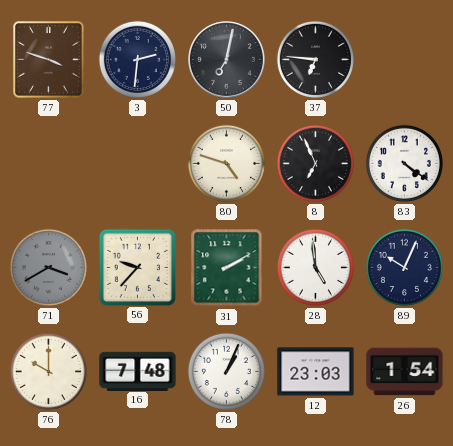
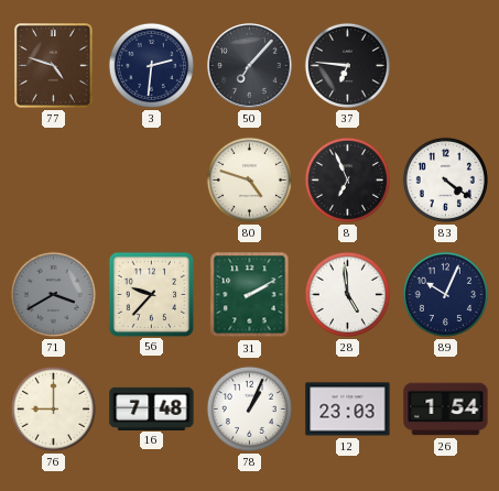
77: 3:48 -> 4:48
50: 7:02 -> 7:07
76: 10:00 -> 9:00
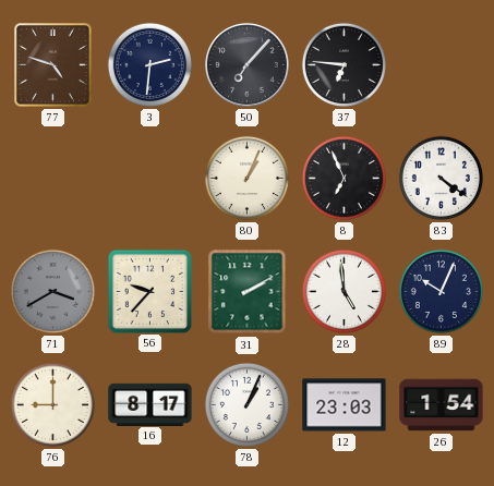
80: 4:48 -> 1:04
16: 7:48 -> 8:17
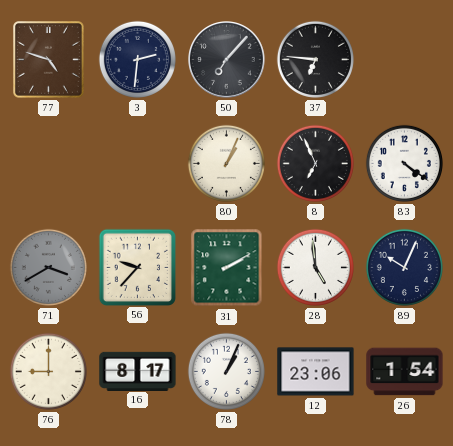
12: 23:03 -> 23:06
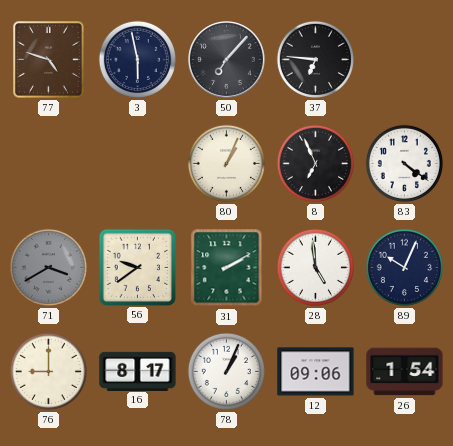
3: 2:31 -> 5:58
56: 9:37 -> 9:39
12: 23:06 -> 09:06
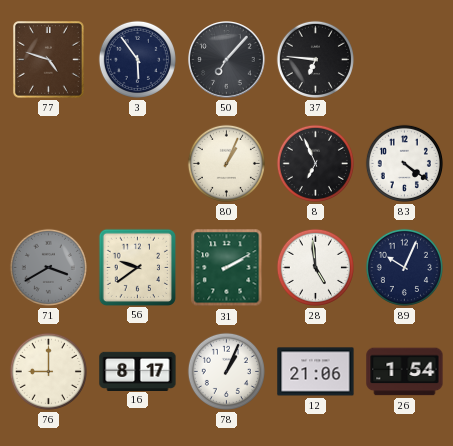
3: 5:58 -> 5:54
12: 09:06 -> 21:06
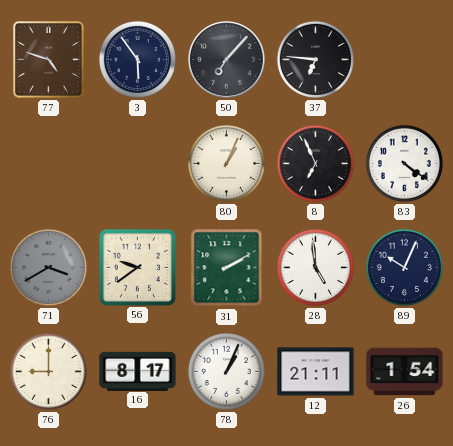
12: 21:06 -> 21:11
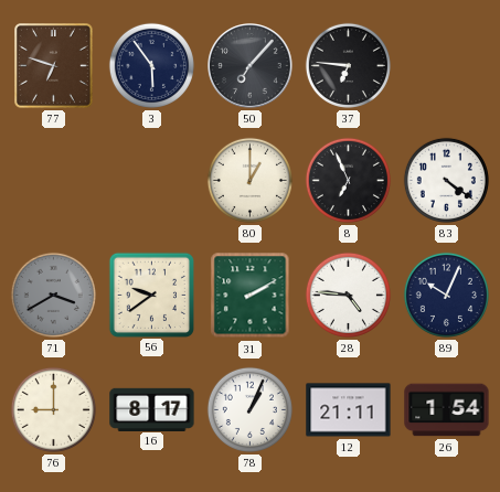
77: 4:48 -> 6:48
80: 1:04 -> 1:00
28: 4:59 -> 4:46
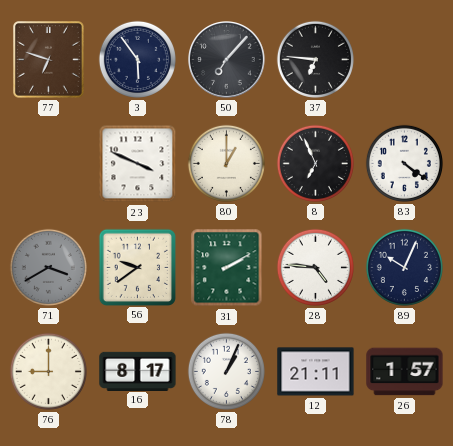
23: none -> 3:49
26: 1:54 -> 1:57
